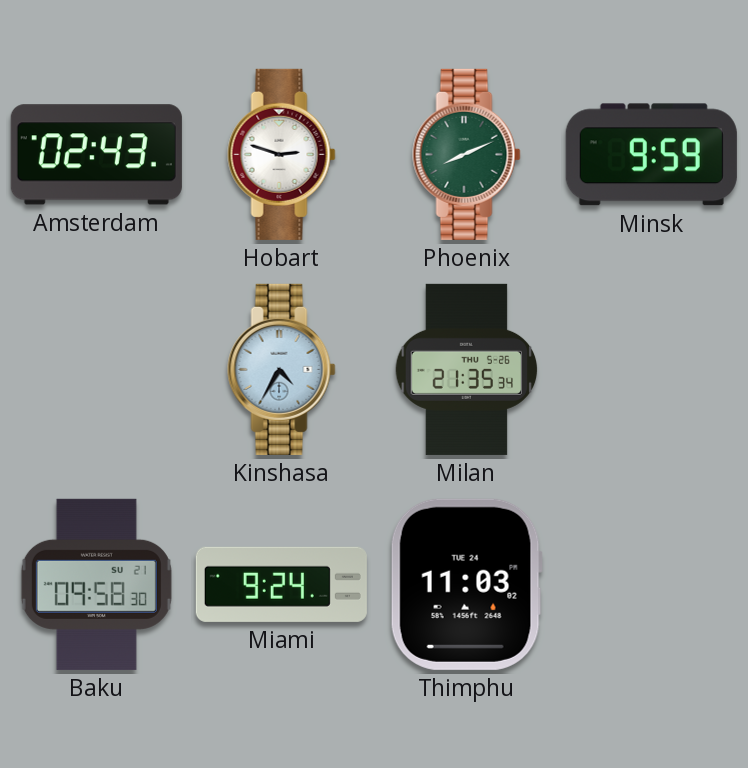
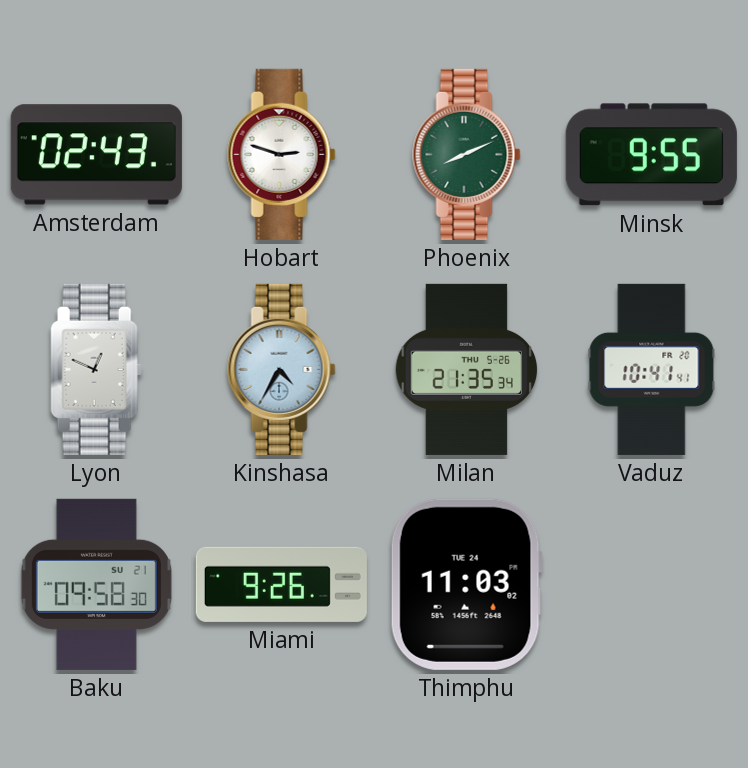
Minsk: 9:59 -> 9:55
Lyon: none -> 12:49
Vaduz: none -> 10:41
Miami: 9:24 -> 9:26
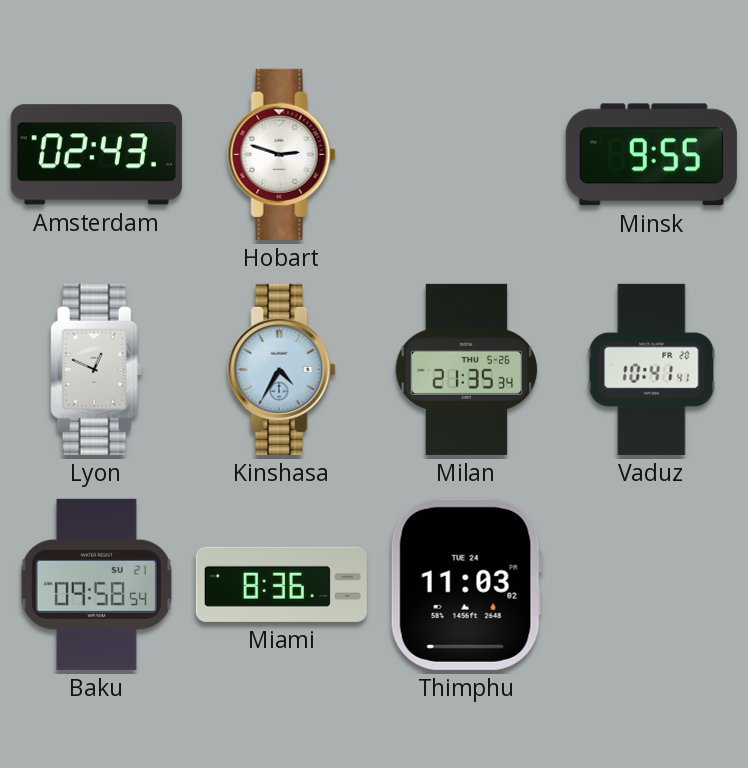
Phoenix: 8:11 -> none
Baku: 09:58:30 -> 09:58:54
Miami: 9:26 -> 8:36
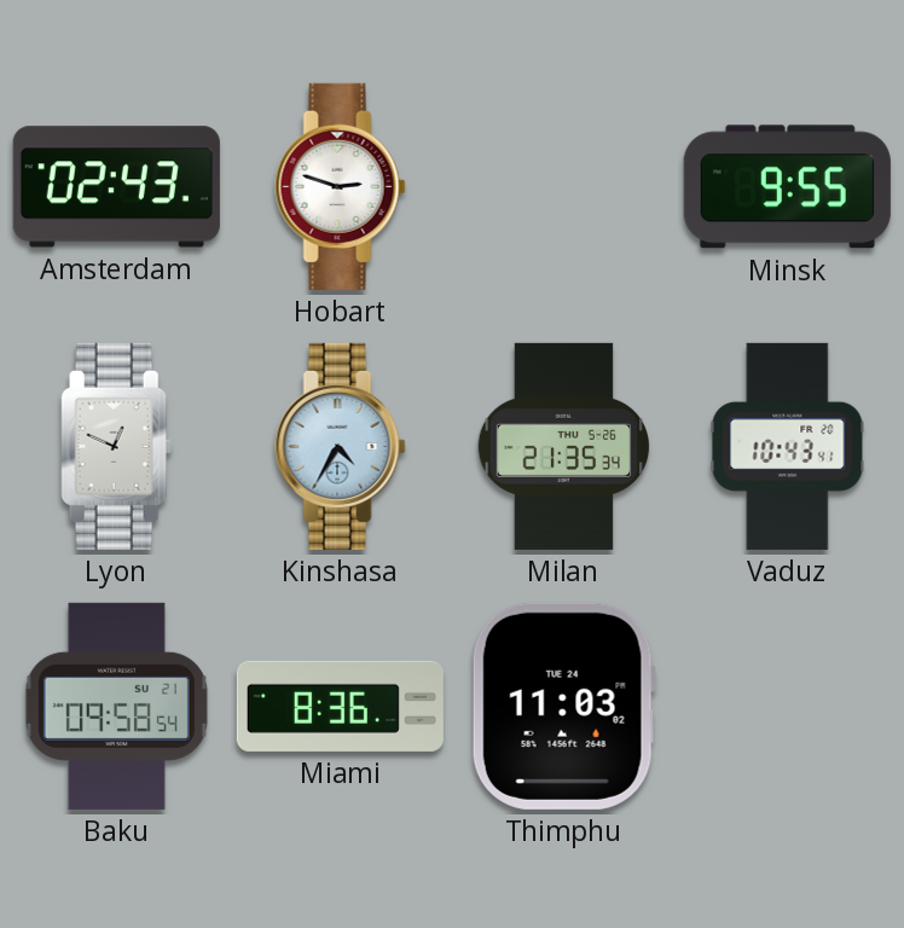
Vaduz: 10:41 -> 10:43
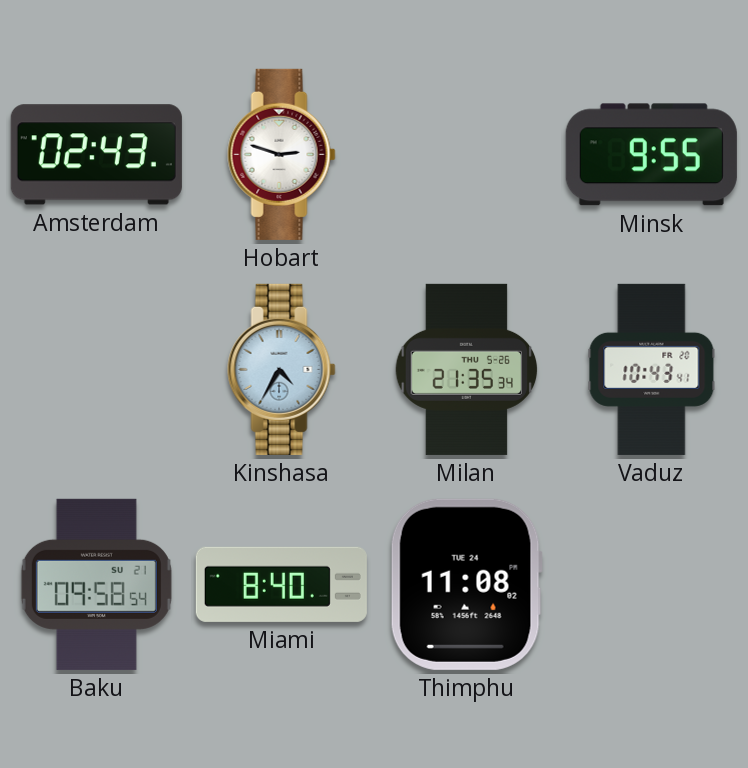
Lyon: 12:49 -> none
Miami: 8:36 -> 8:40
Thimphu: 11:03 -> 11:08
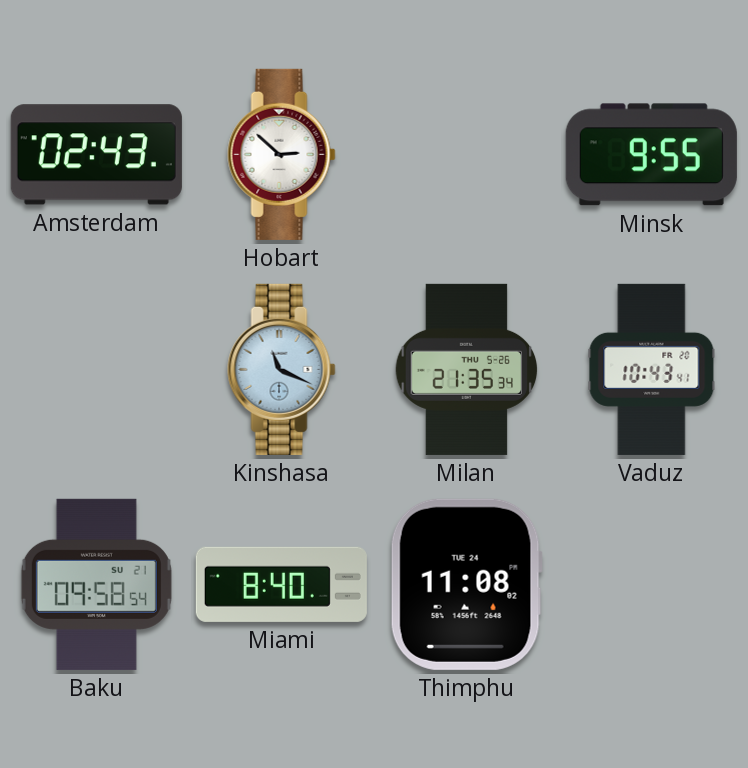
Hobart: 2:48 -> 2:52
Kinshasa: 4:35 -> 11:19
